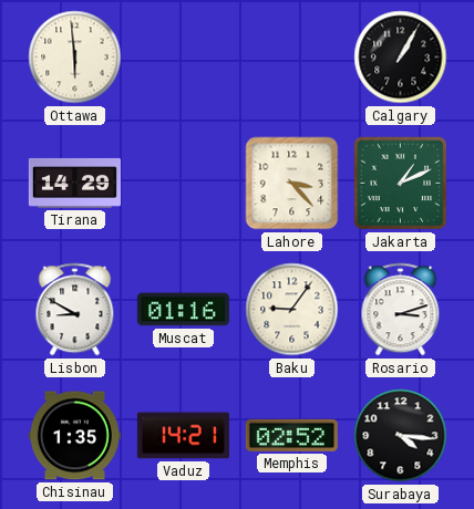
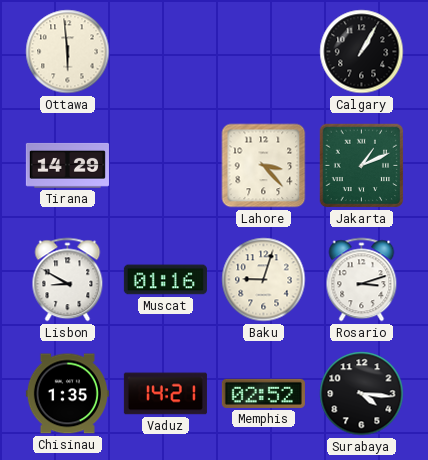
Baku: 9:06 -> 9:03
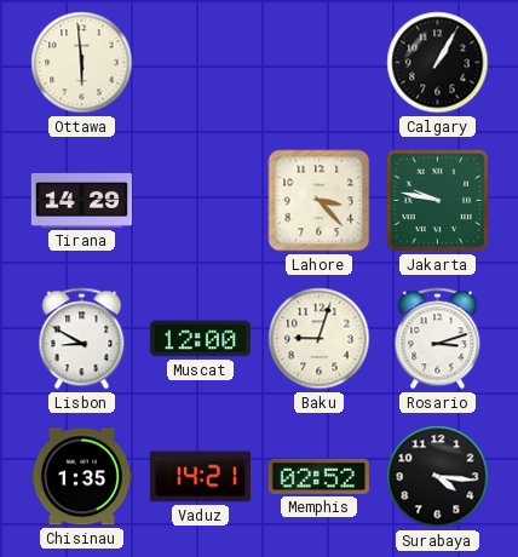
Jakarta: 1:11 -> 9:47
Muscat: 01:16 -> 12:00
